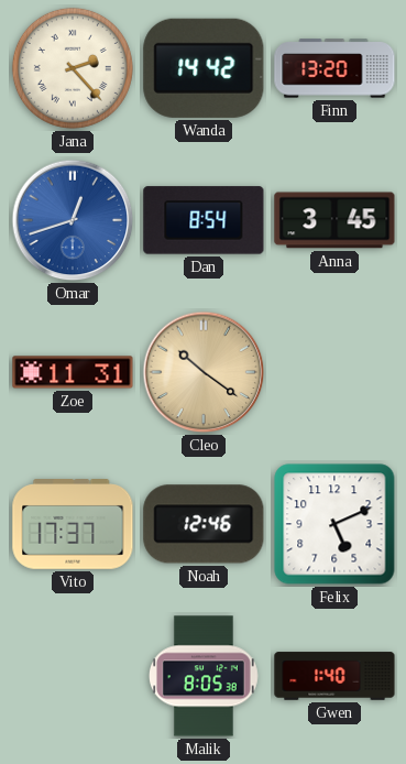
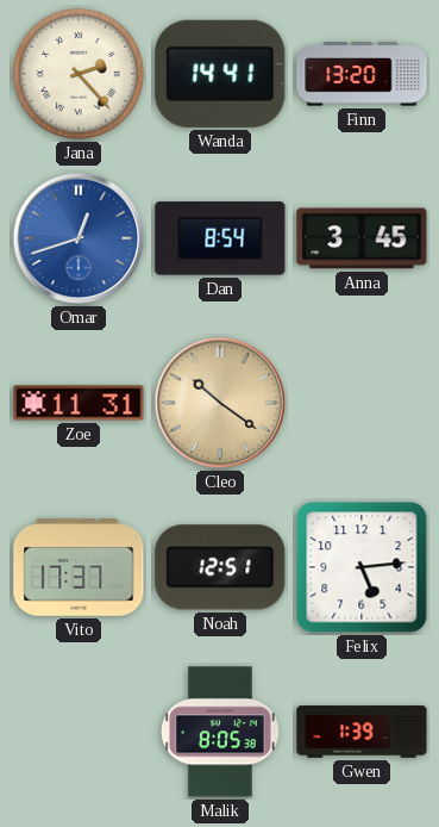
Wanda: 14:42 -> 14:41
Noah: 12:46 -> 12:51
Felix: 5:11 -> 5:14
Gwen: 1:40 -> 1:39
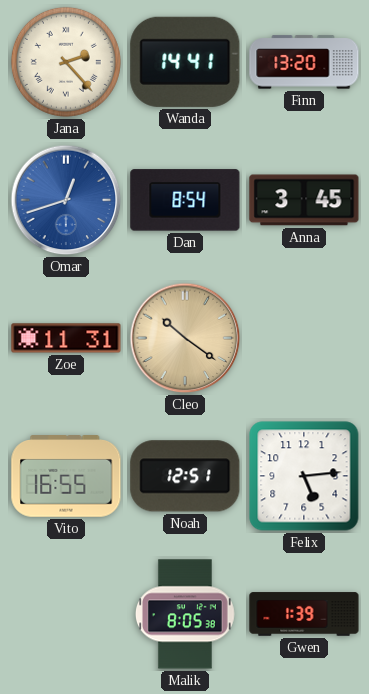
Vito: 17:37 -> 16:55
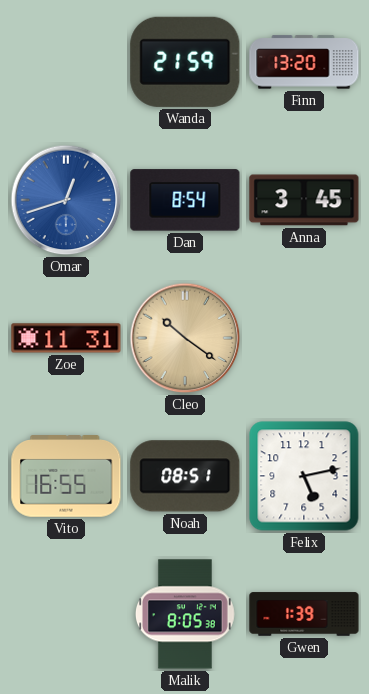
Jana: 2:23 -> none
Wanda: 14:41 -> 21:59
Noah: 12:51 -> 08:51
Felix: 5:14 -> 5:13
